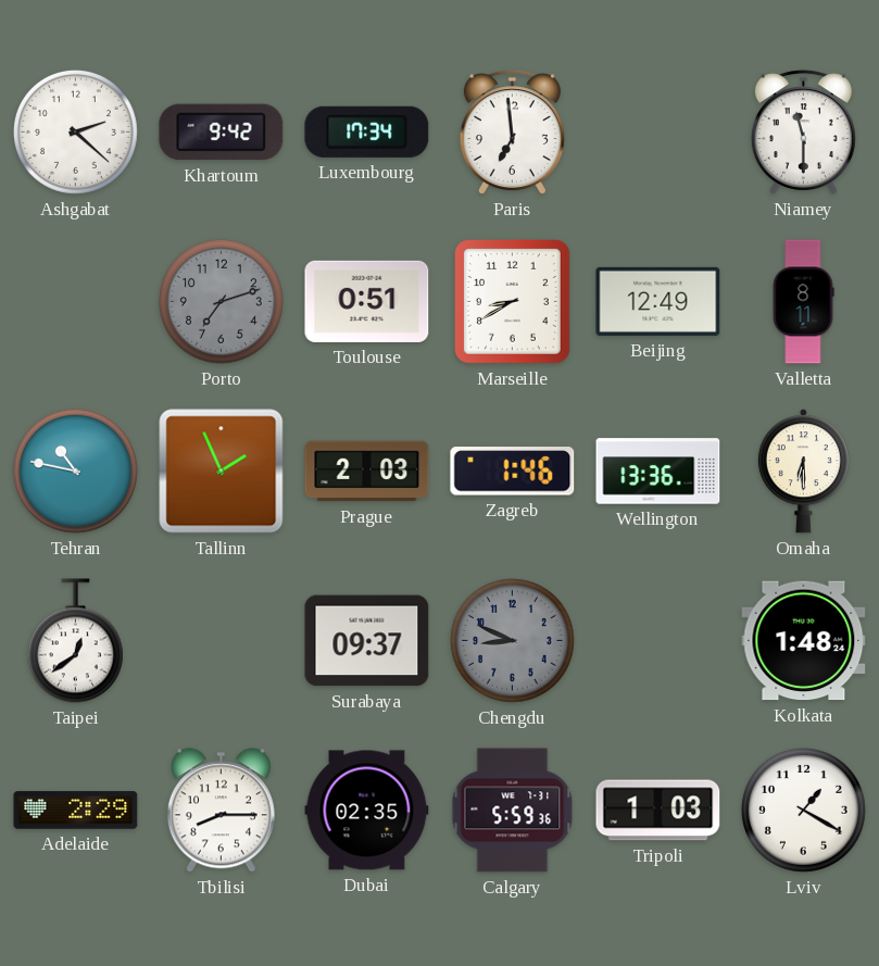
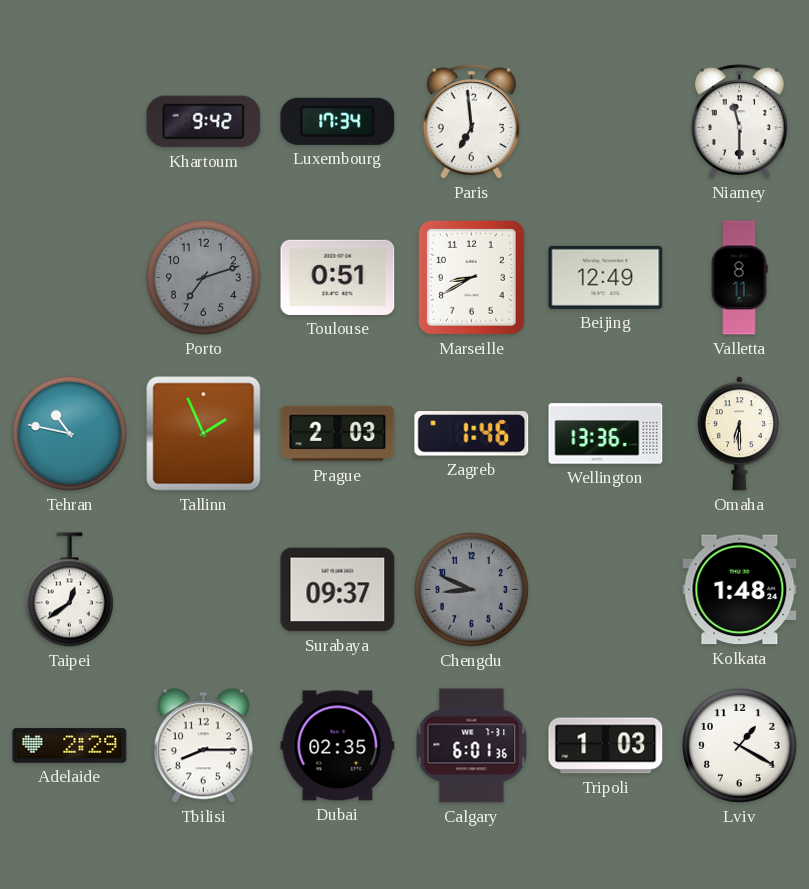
Ashgabat: 2:22 -> none
Calgary: 5:59 -> 6:01
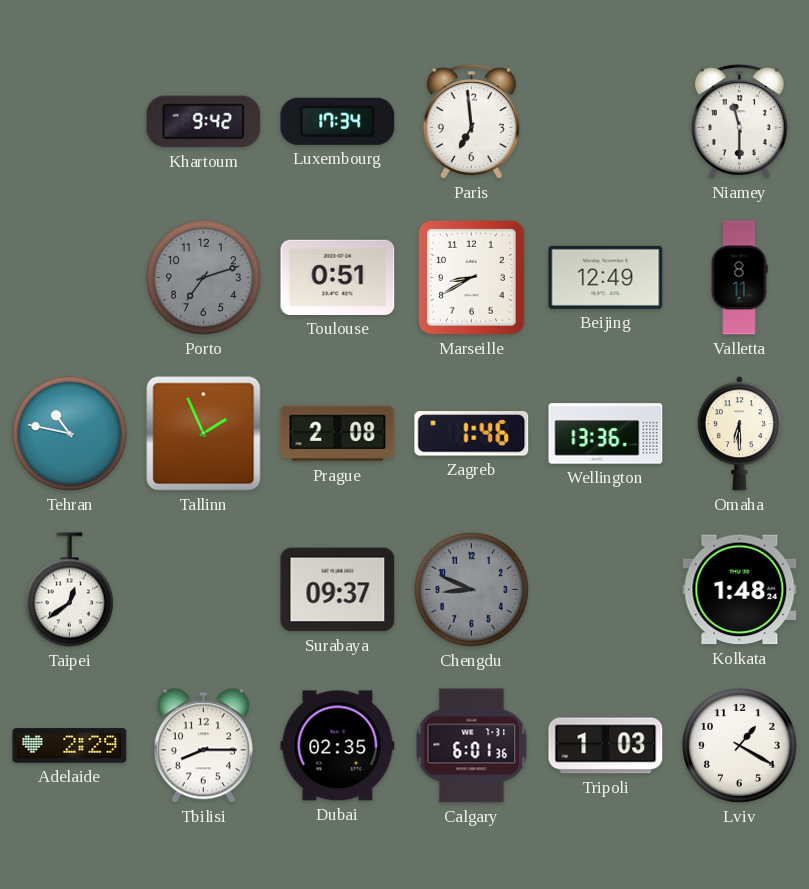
Prague: 2:03 -> 2:08
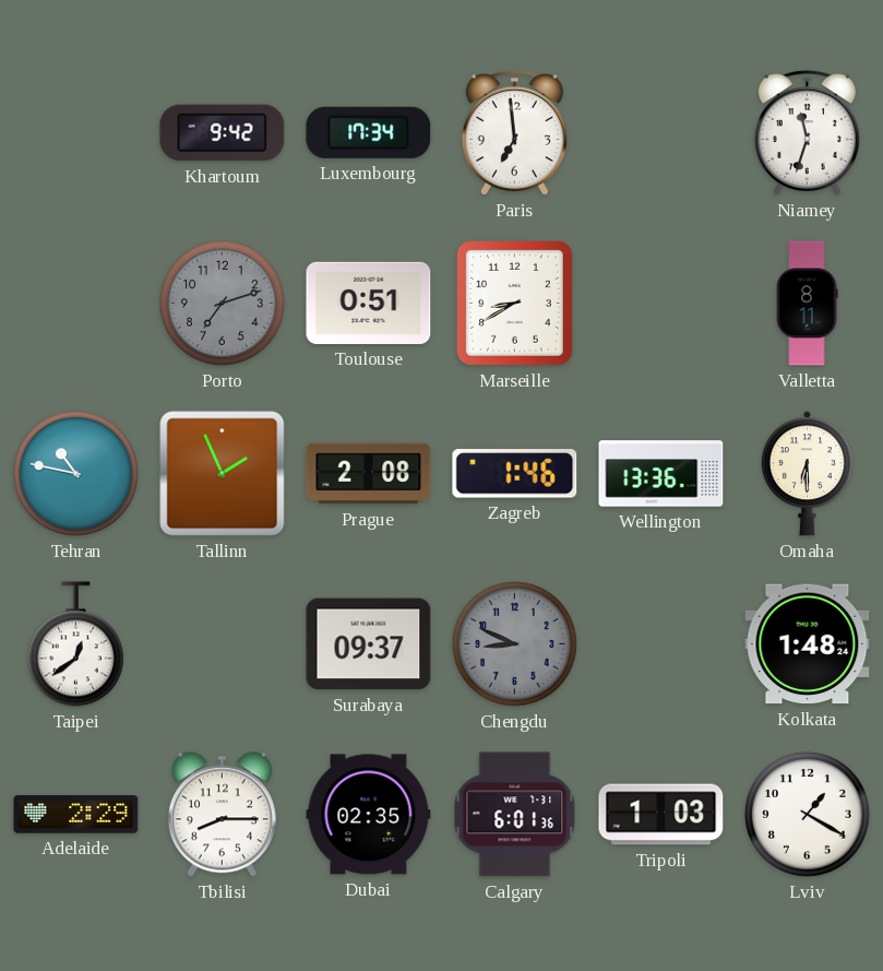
Niamey: 11:30 -> 11:33
Beijing: 12:49 -> none
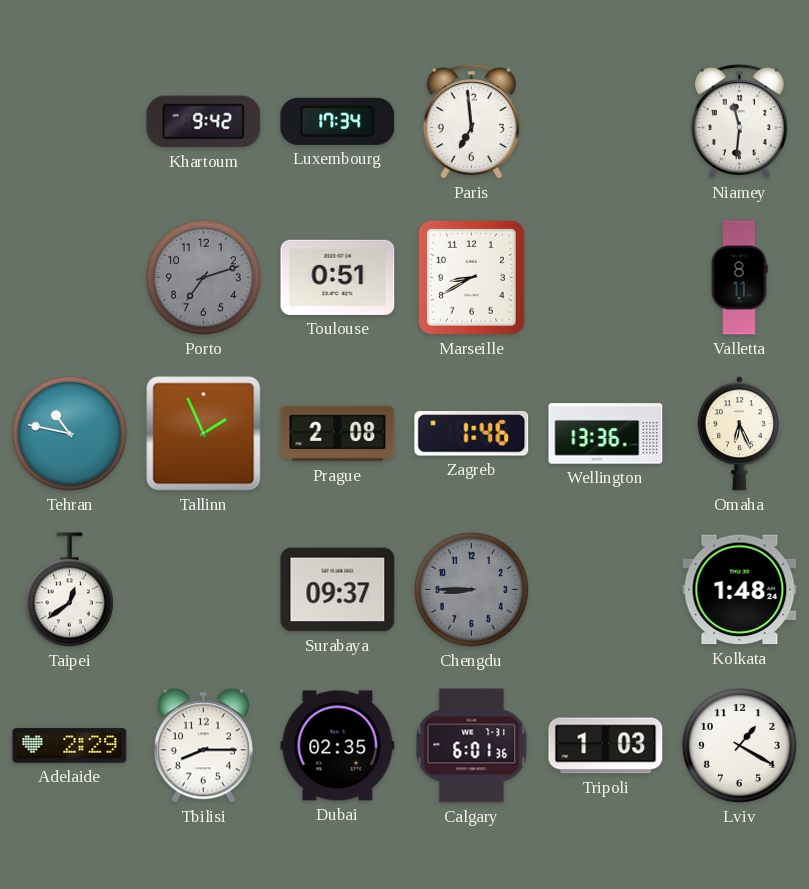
Niamey: 11:33 -> 11:31
Omaha: 6:30 -> 6:26
Chengdu: 8:49 -> 8:45
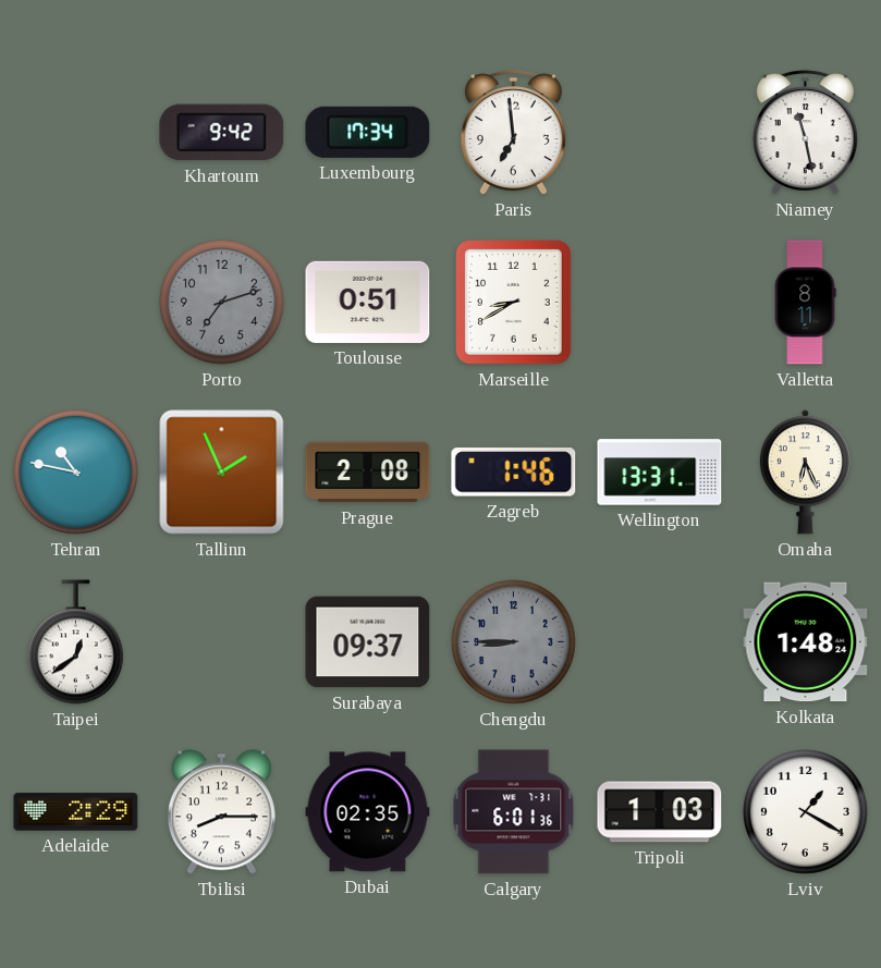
Niamey: 11:31 -> 11:28
Wellington: 13:36 -> 13:31
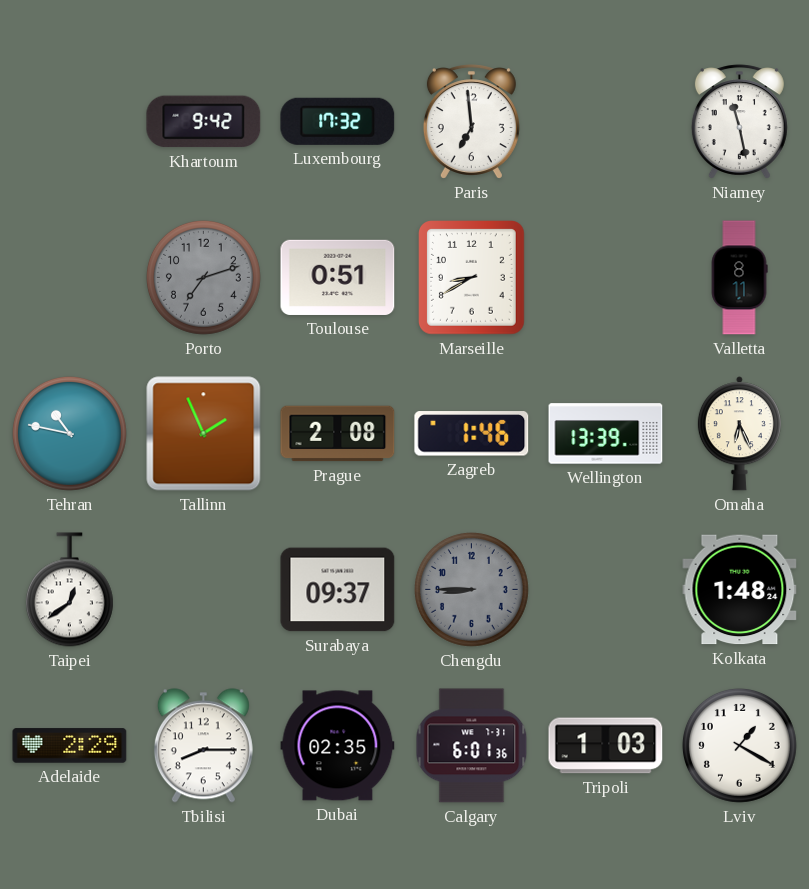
Luxembourg: 17:34 -> 17:32
Wellington: 13:31 -> 13:39
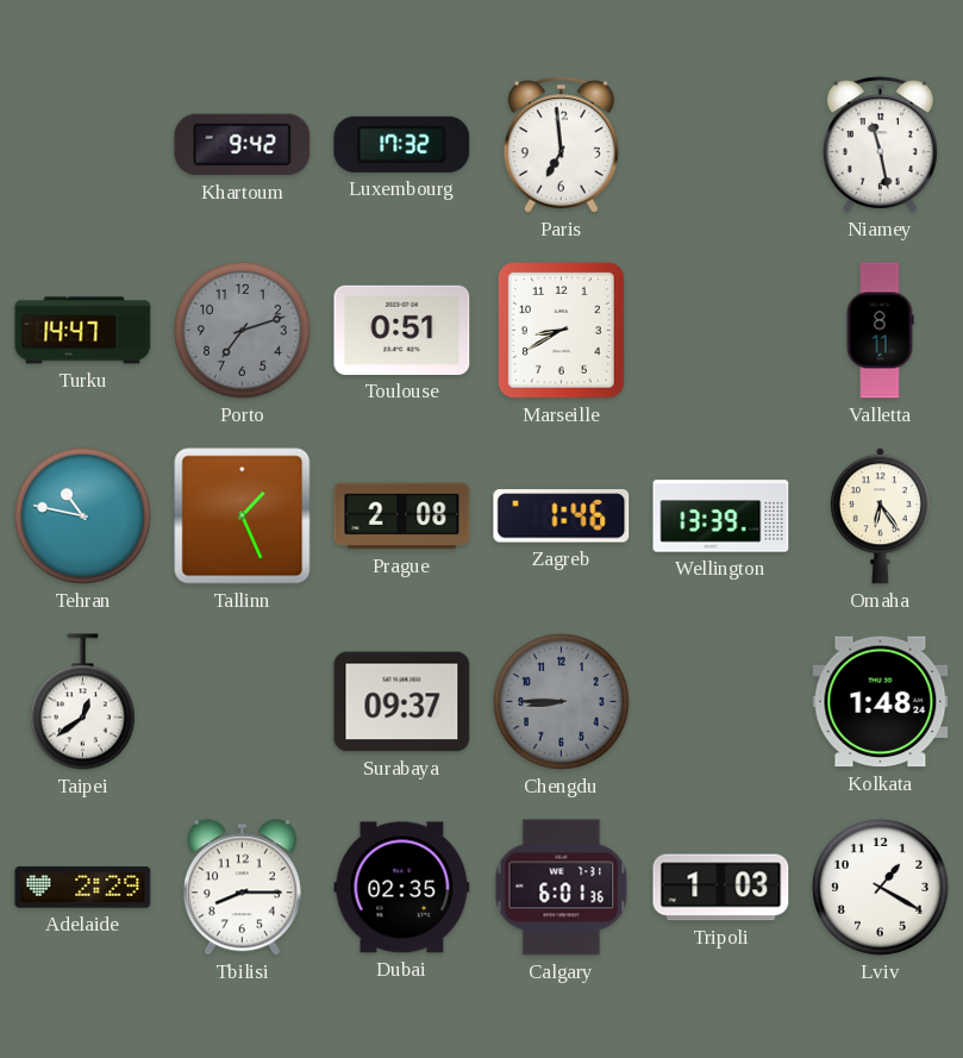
Turku: none -> 14:47
Tallinn: 1:56 -> 1:26
Omaha: 6:26 -> 6:24
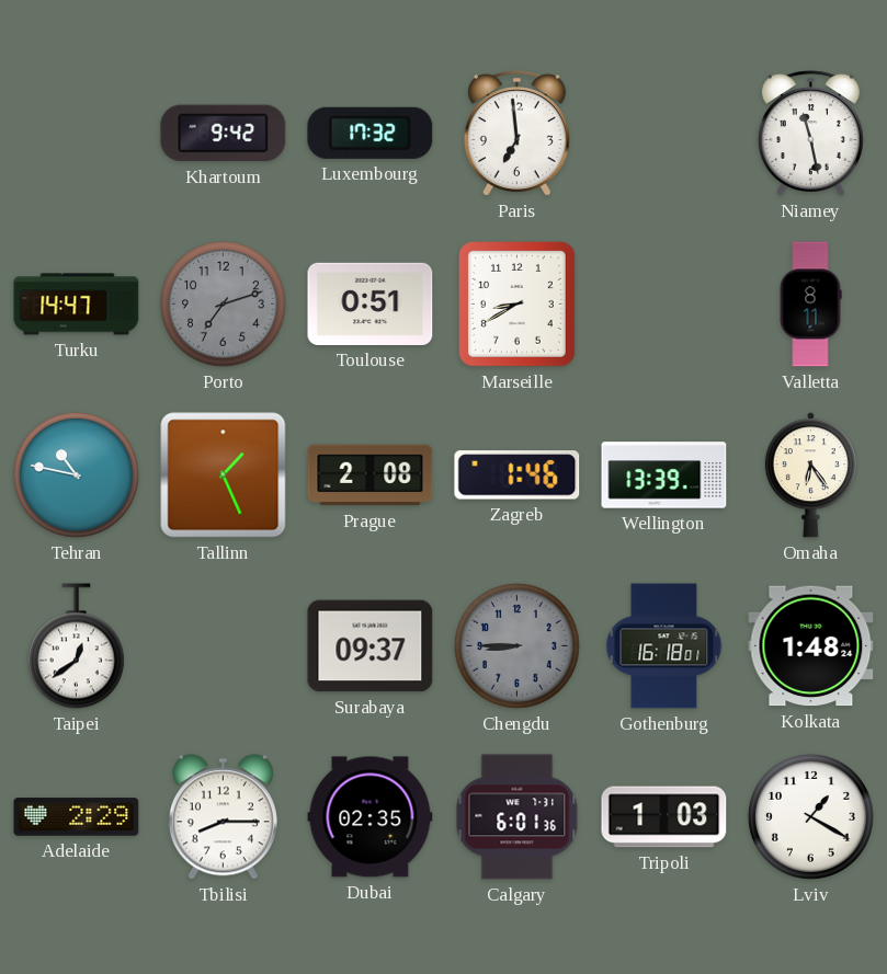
Gothenburg: none -> 16:18
